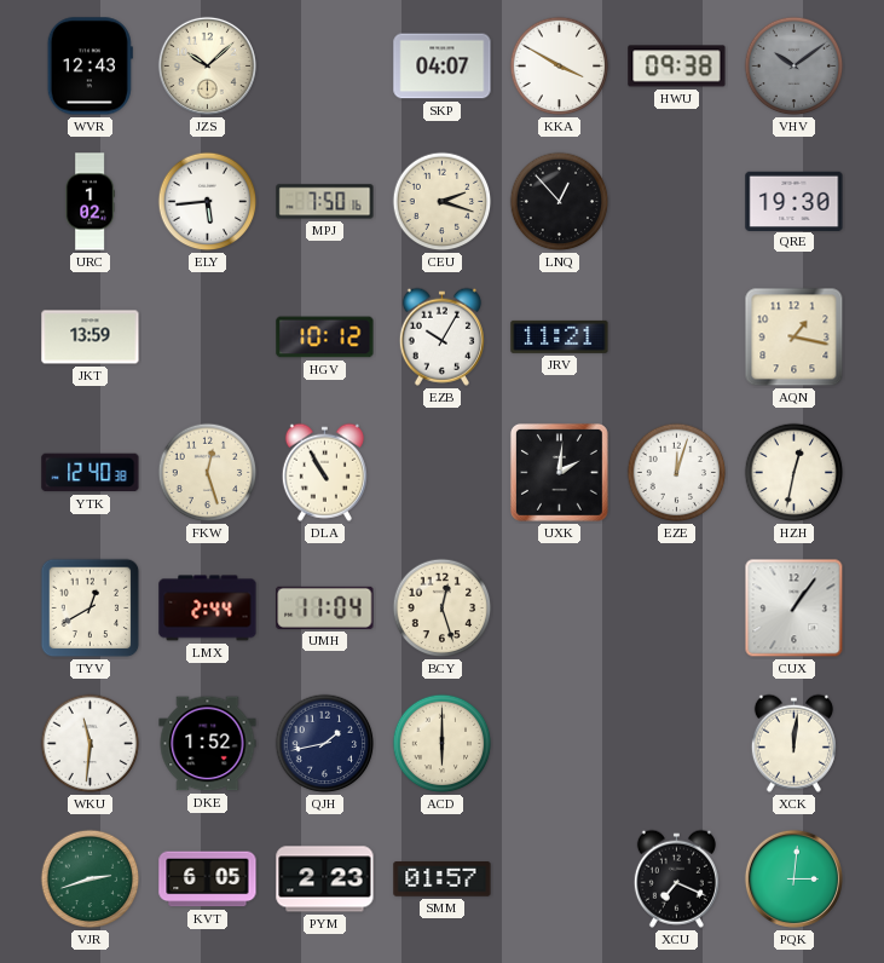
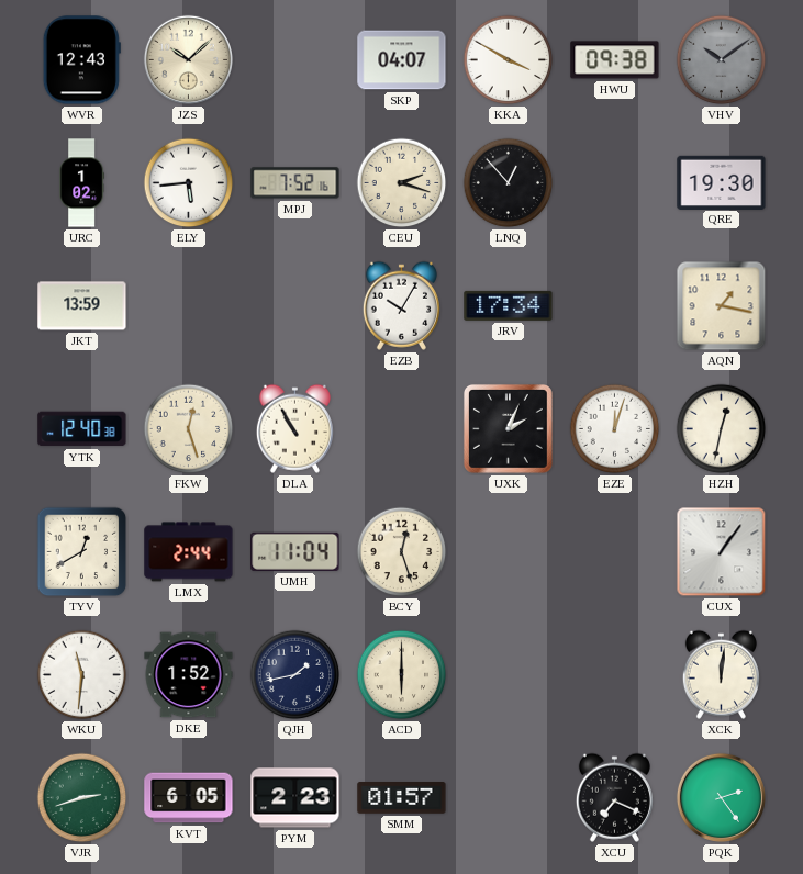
MPJ: 7:50 -> 7:52
HGV: 10:12 -> none
JRV: 11:21 -> 17:34
UXK: 2:01 -> 2:04
PQK: 3:01 -> 2:24
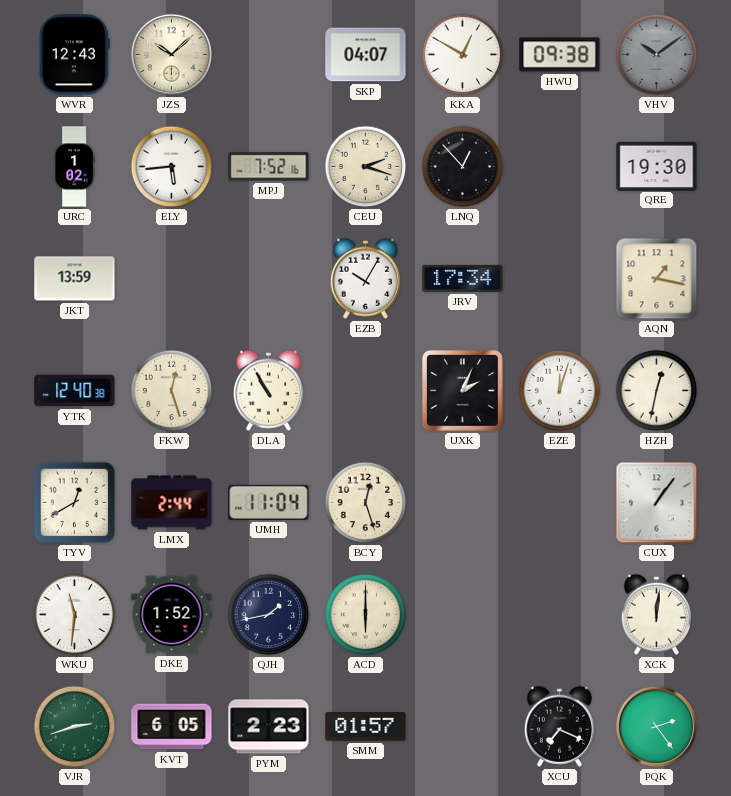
KKA: 3:50 -> 12:50
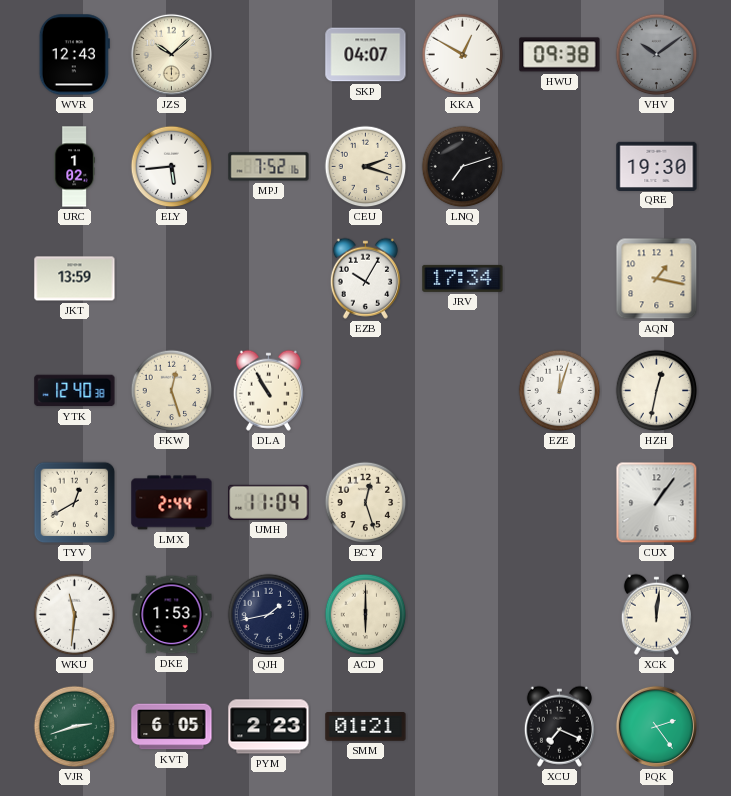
LNQ: 12:53 -> 7:12
UXK: 2:04 -> none
DKE: 1:52 -> 1:53
SMM: 01:57 -> 01:21
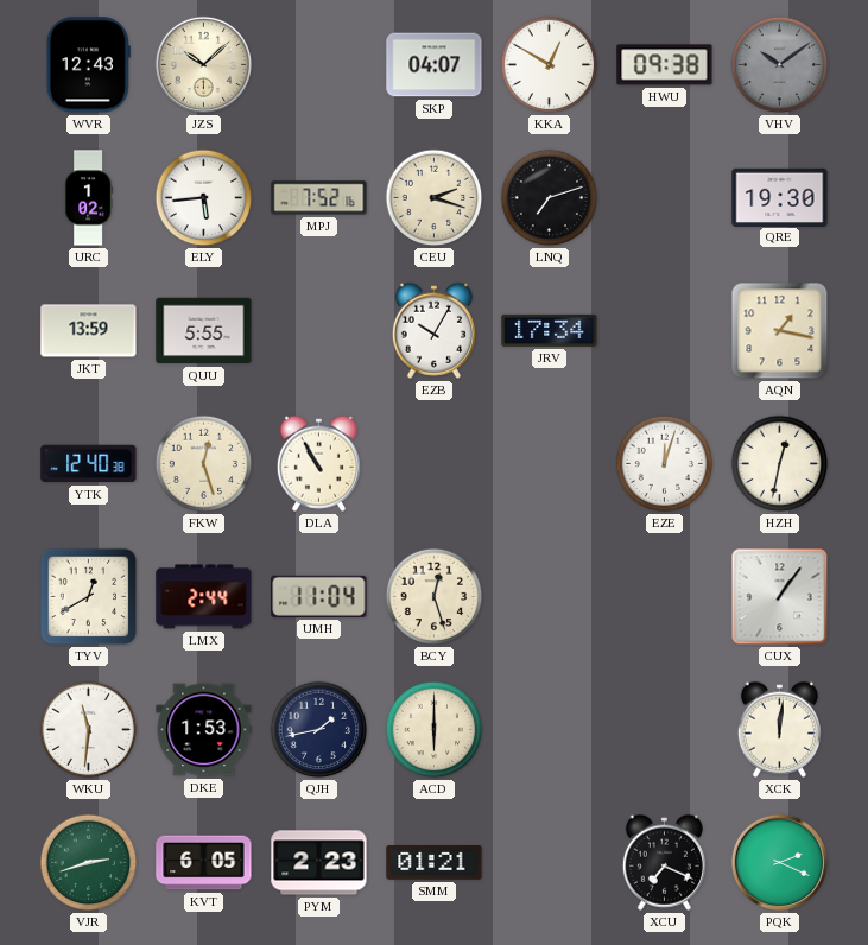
QUU: none -> 5:55
PQK: 2:24 -> 2:19
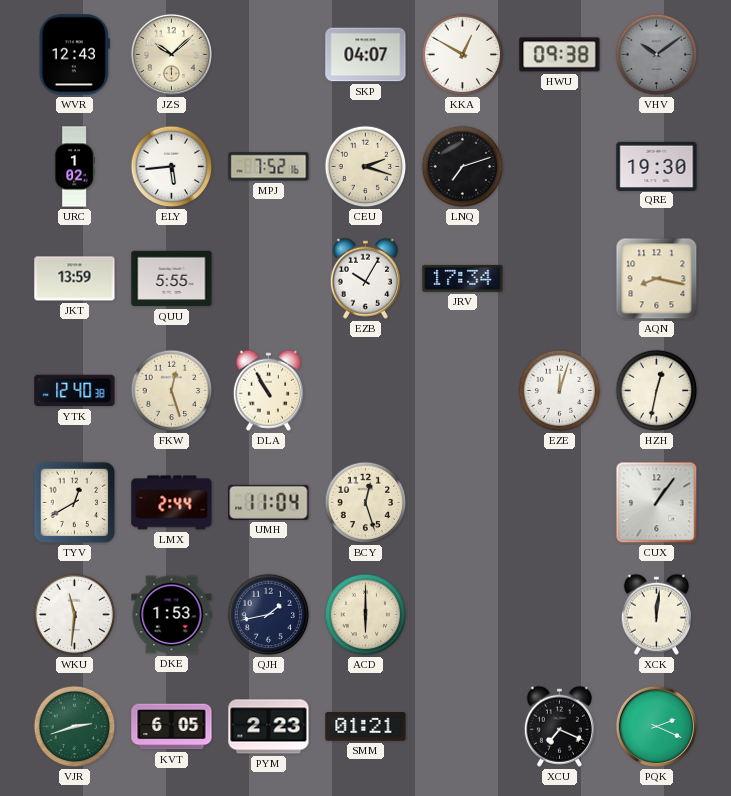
AQN: 1:17 -> 8:17
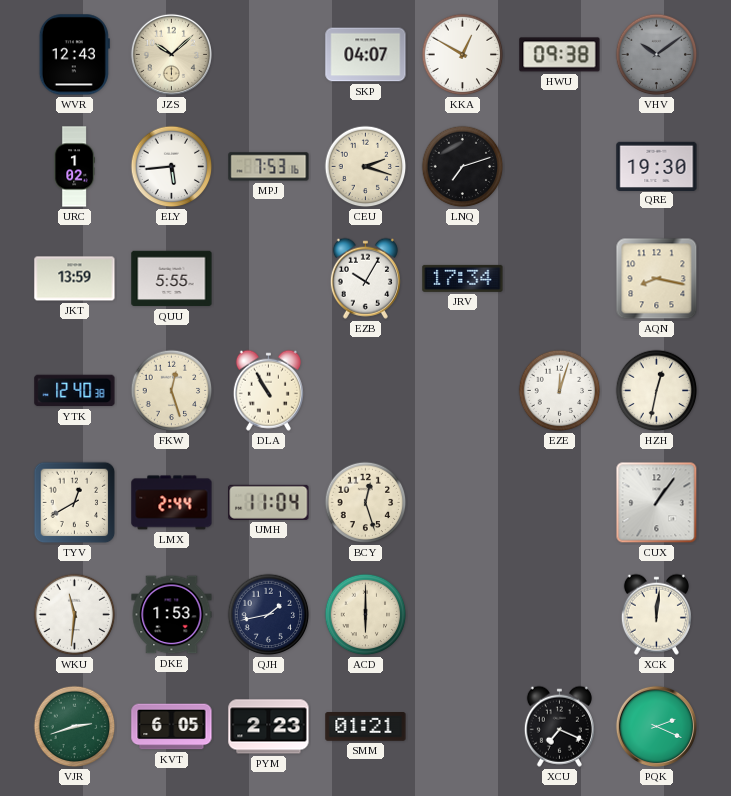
MPJ: 7:52 -> 7:53
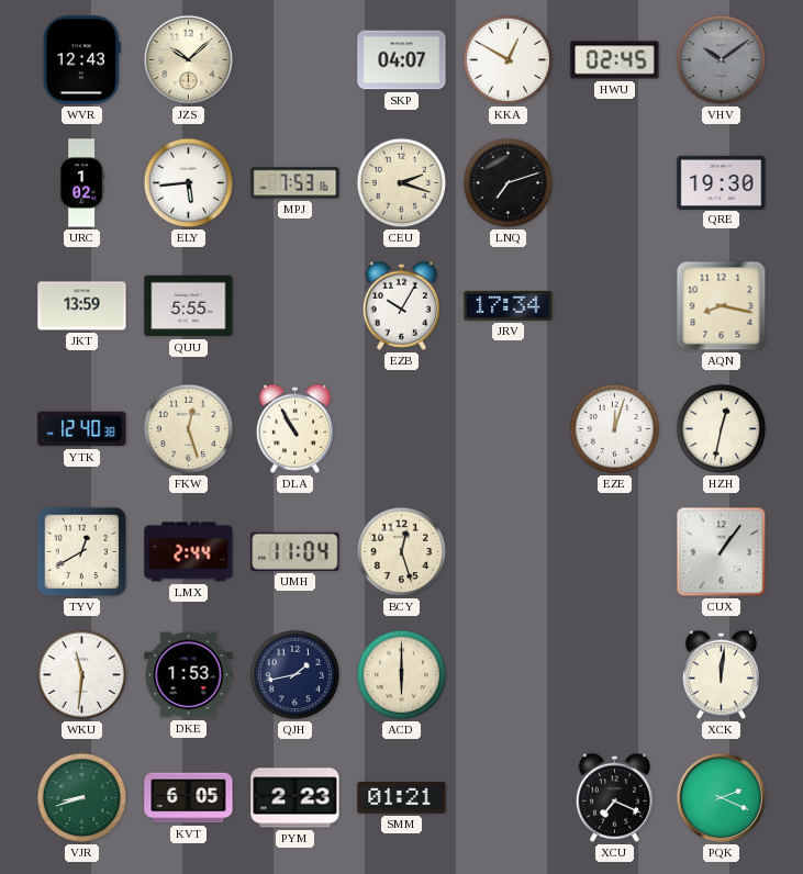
HWU: 09:38 -> 02:45
VJR: 2:42 -> 8:42
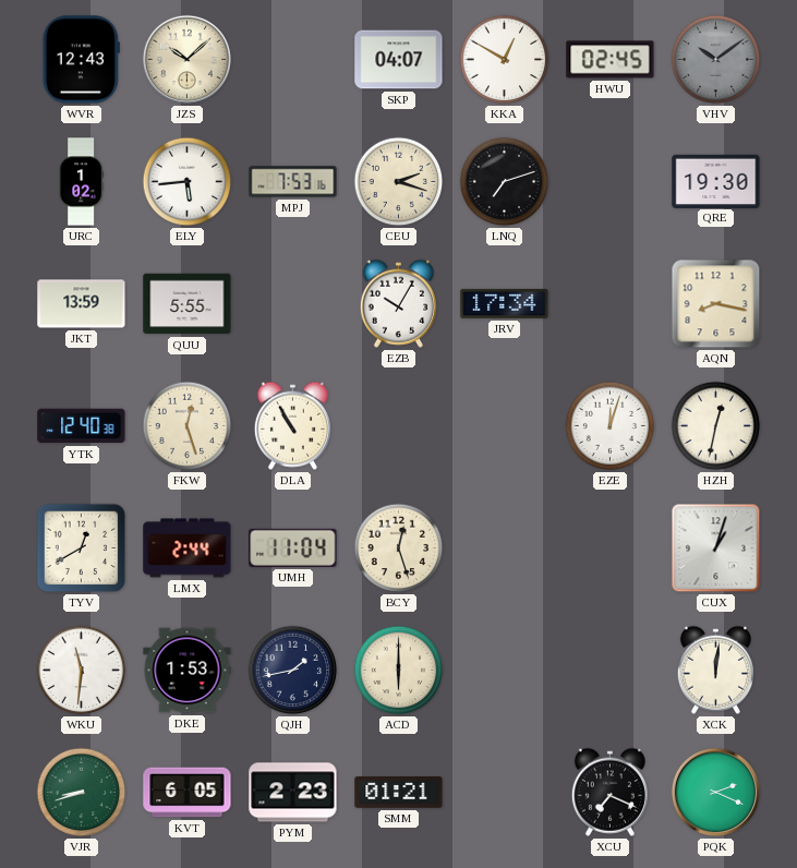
CUX: 1:06 -> 1:03
